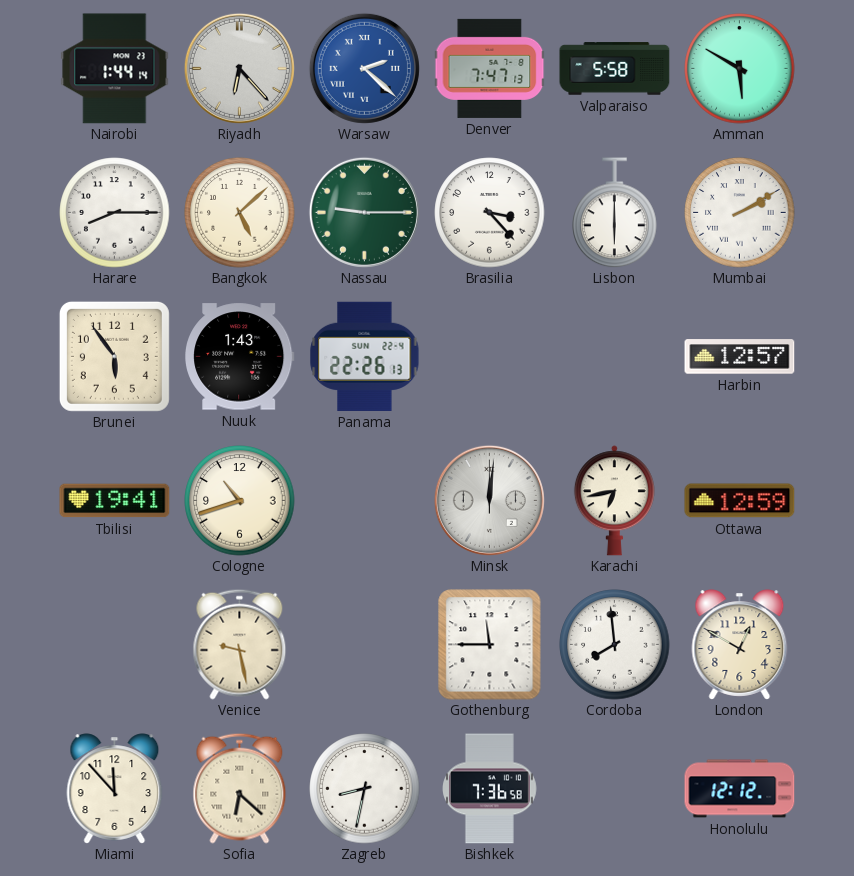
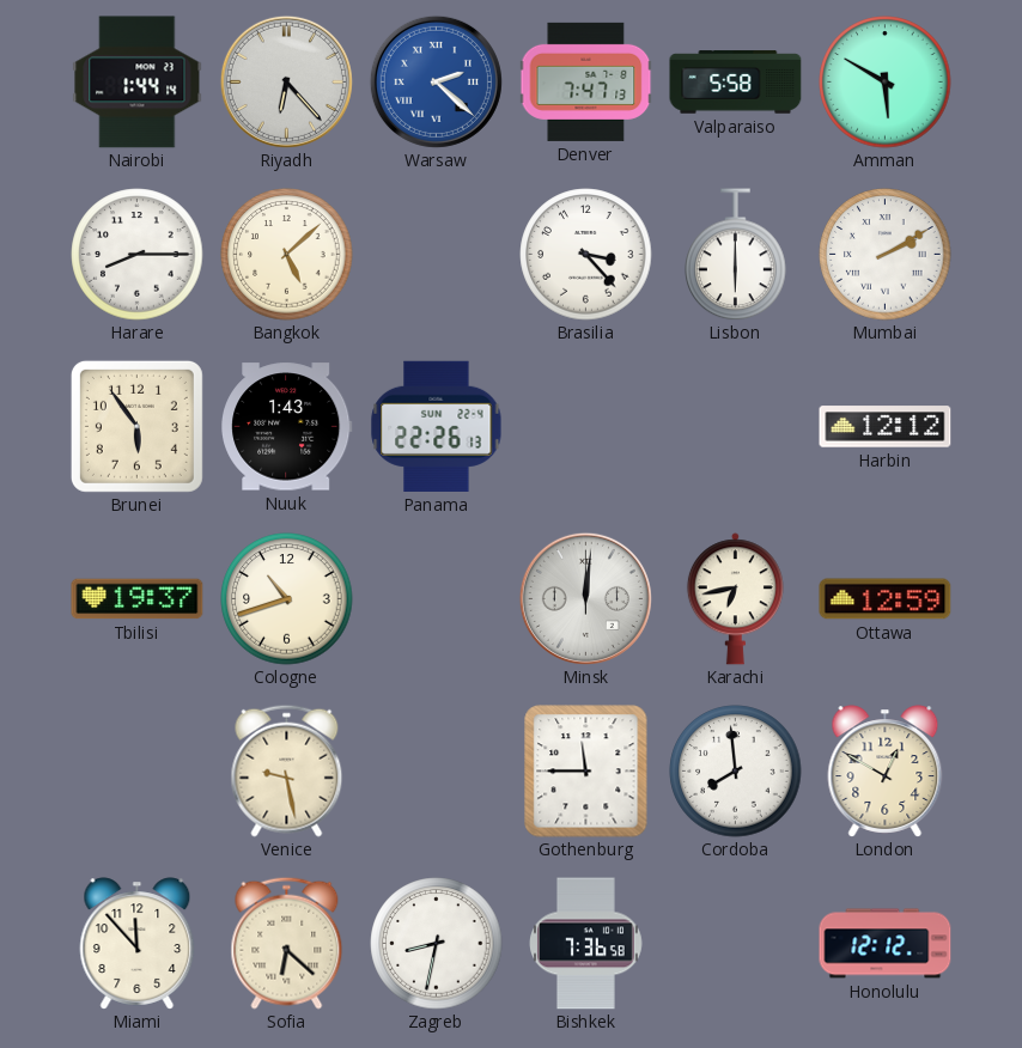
Nassau: 9:15 -> none
Harbin: 12:57 -> 12:12
Tbilisi: 19:41 -> 19:37
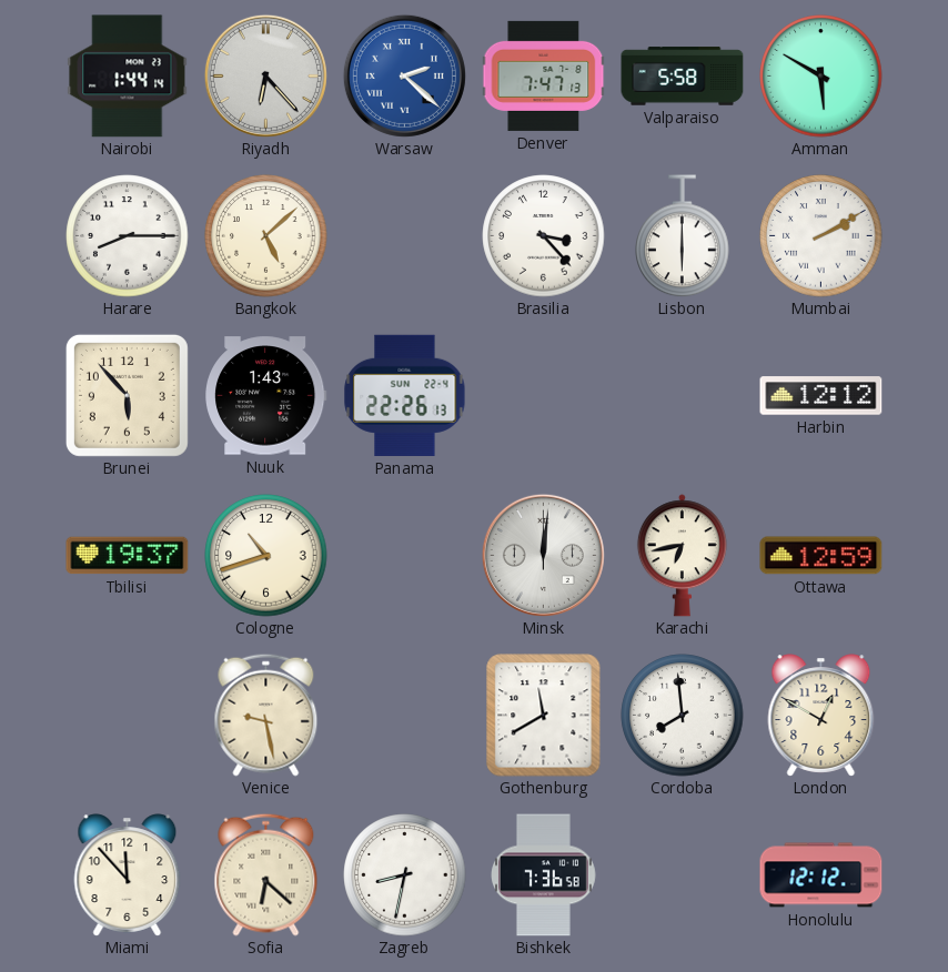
Brunei: 5:54 -> 5:53
Gothenburg: 11:45 -> 11:40
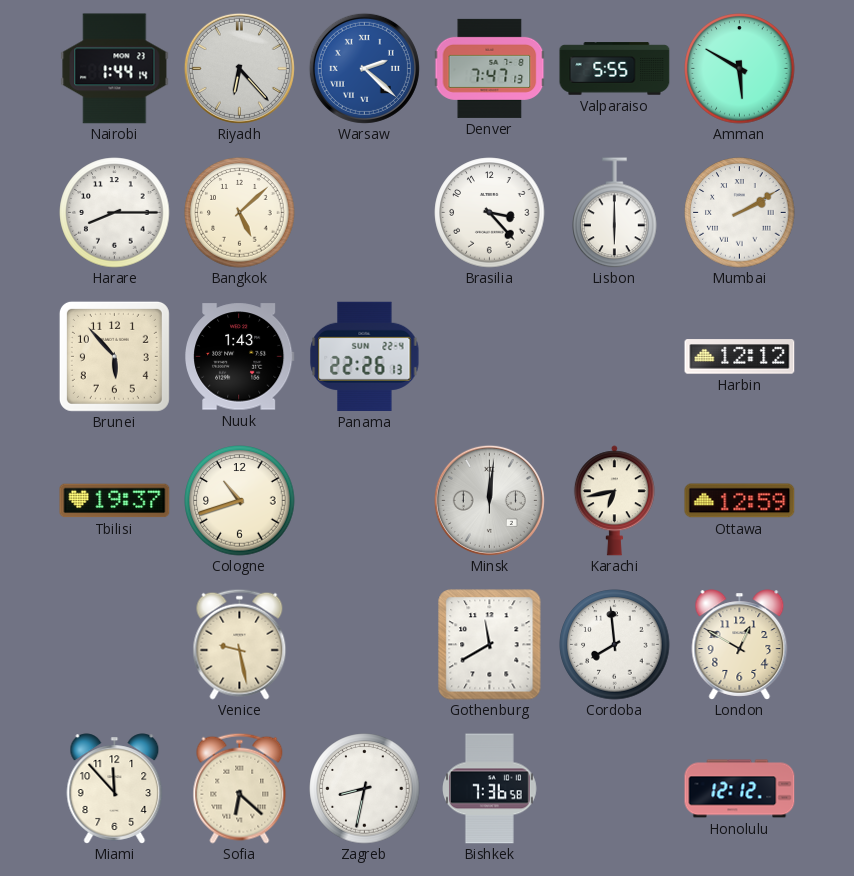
Valparaiso: 5:58 -> 5:55
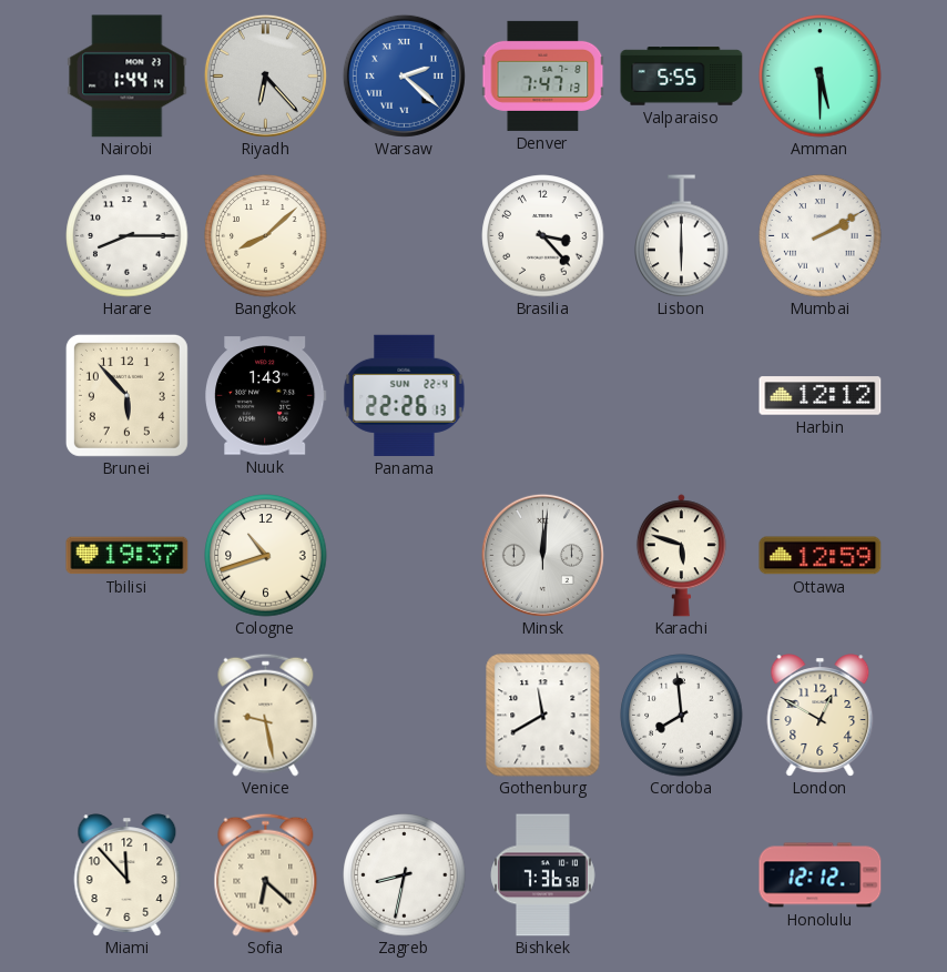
Amman: 5:50 -> 5:30
Bangkok: 5:08 -> 8:08
Karachi: 6:43 -> 5:48
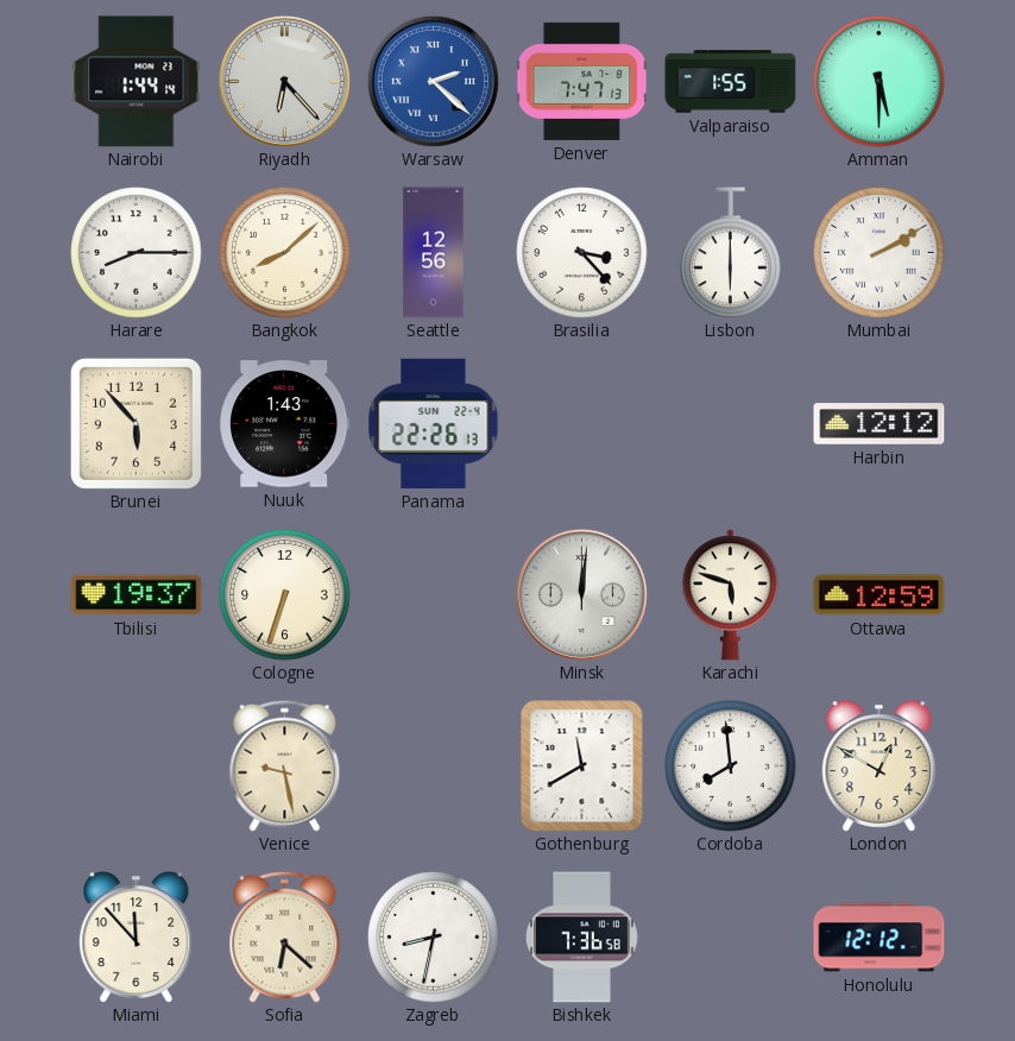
Valparaiso: 5:55 -> 1:55
Seattle: none -> 12:56
Cologne: 10:42 -> 6:33
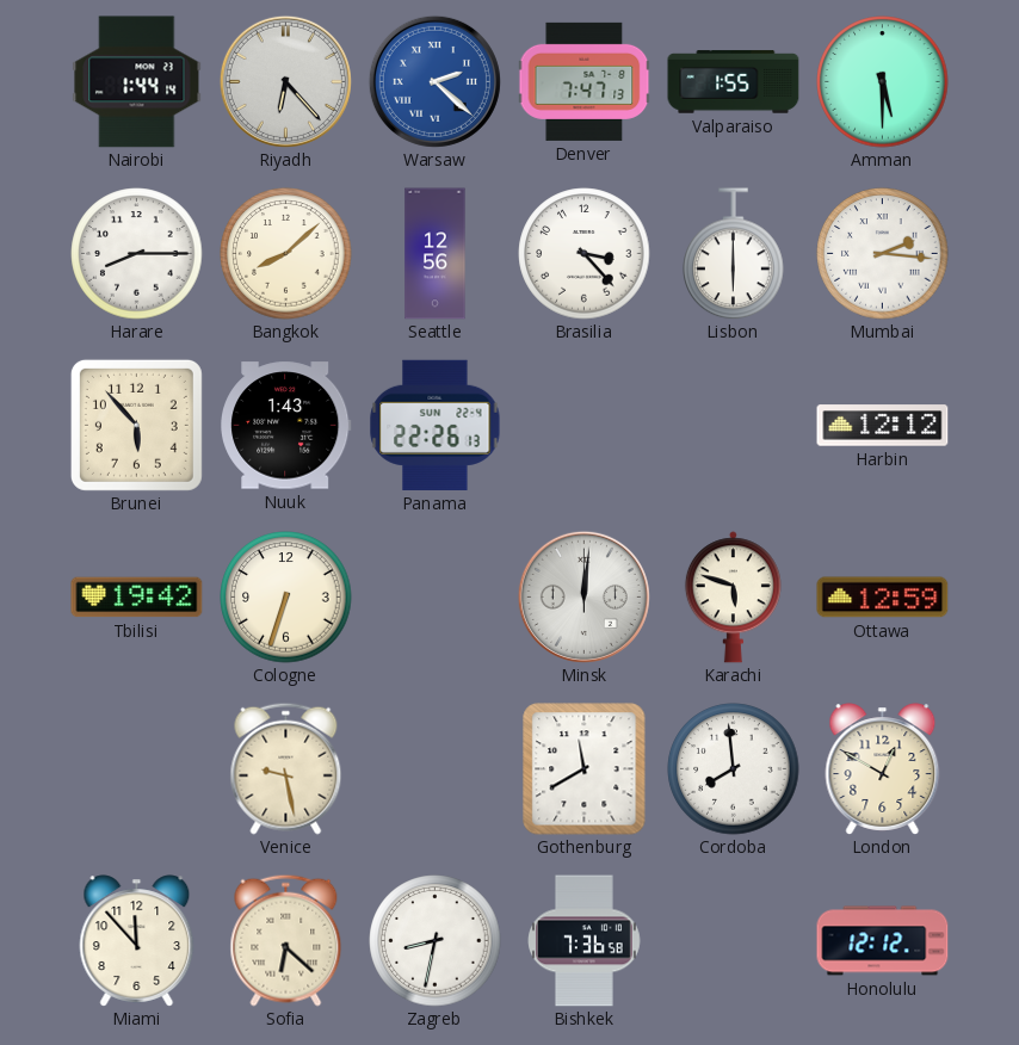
Mumbai: 2:10 -> 2:16
Tbilisi: 19:37 -> 19:42
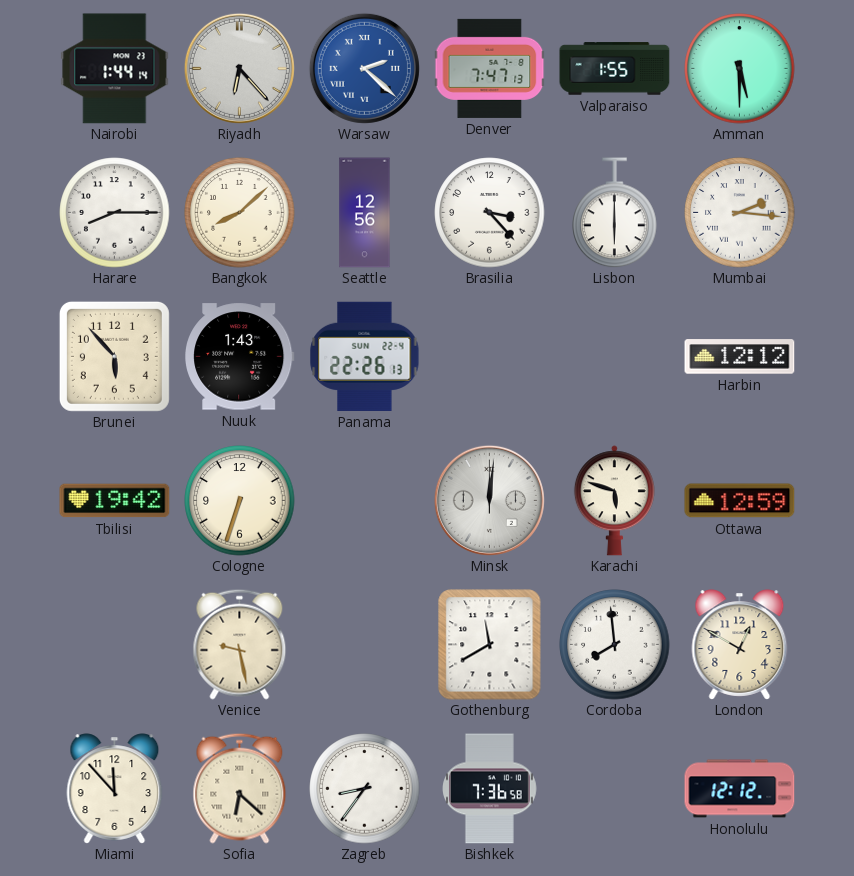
Zagreb: 8:32 -> 8:36
